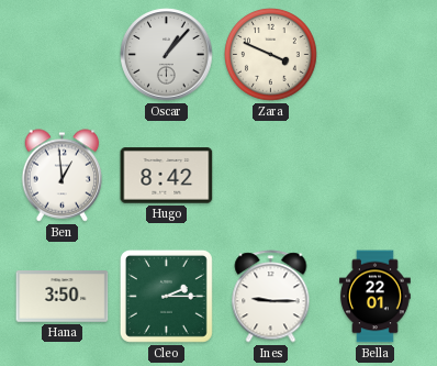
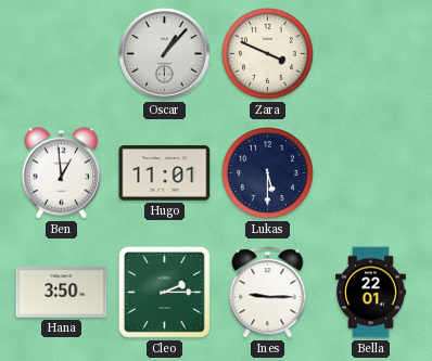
Hugo: 8:42 -> 11:01
Lukas: none -> 5:30
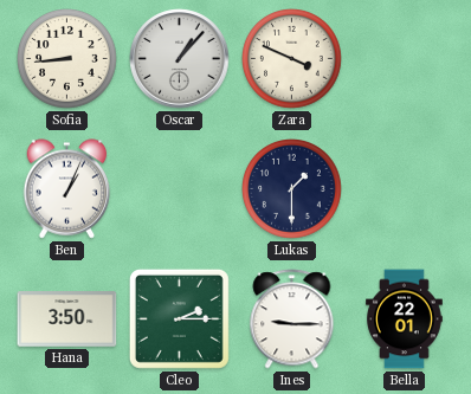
Sofia: none -> 8:44
Ben: 12:59 -> 1:04
Hugo: 11:01 -> none
Lukas: 5:30 -> 1:30
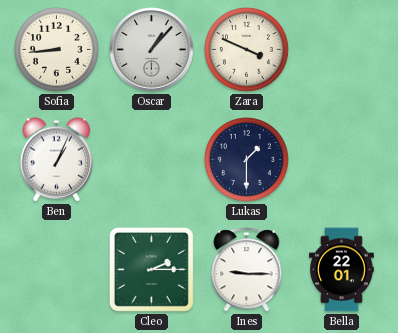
Hana: 3:50 -> none
